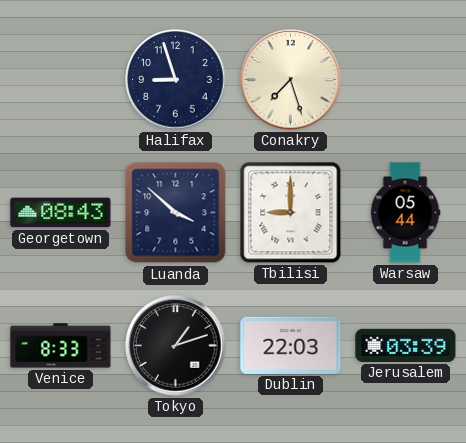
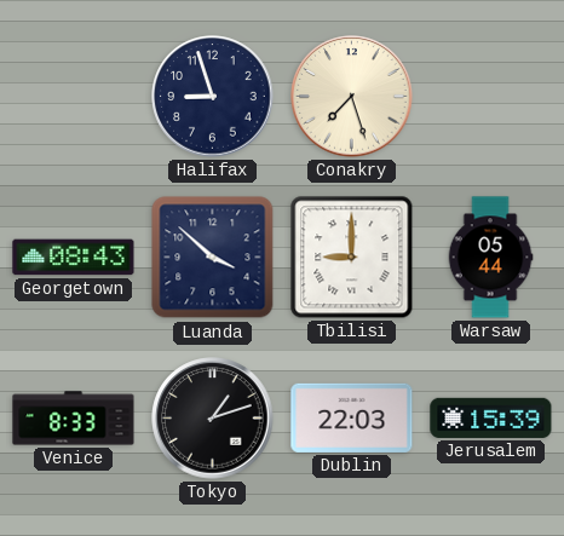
Jerusalem: 03:39 -> 15:39
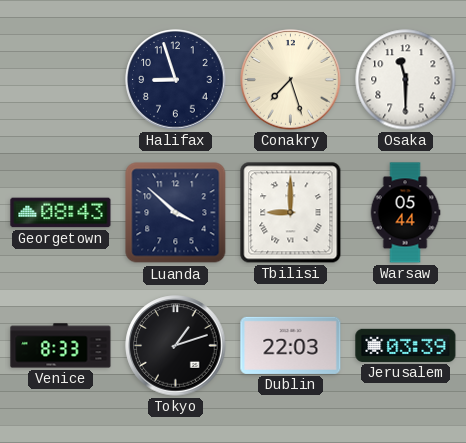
Osaka: none -> 11:30
Jerusalem: 15:39 -> 03:39
